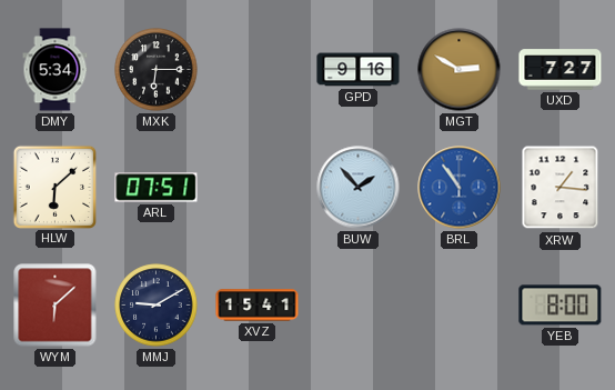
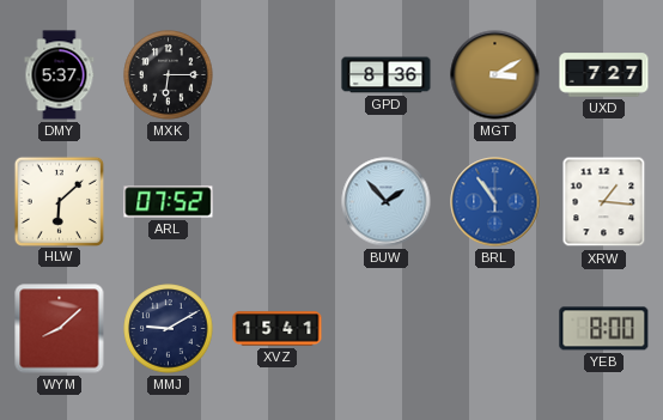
DMY: 5:34 -> 5:37
GPD: 9:16 -> 8:36
MGT: 2:50 -> 3:10
ARL: 07:51 -> 07:52
WYM: 6:08 -> 8:08
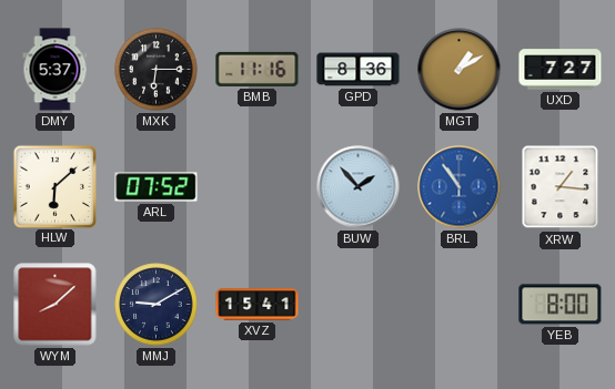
BMB: none -> 11:16
MGT: 3:10 -> 1:10
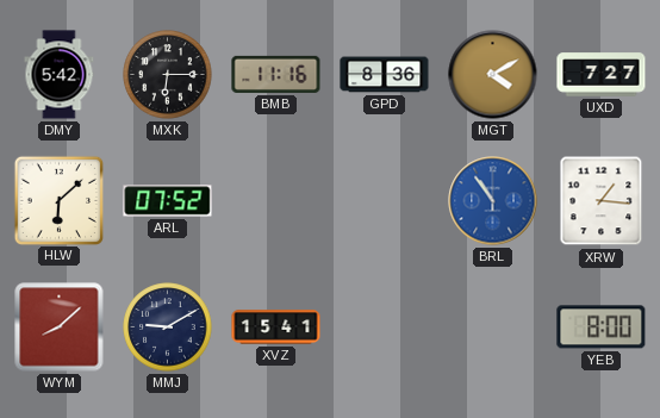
DMY: 5:37 -> 5:42
MGT: 1:10 -> 4:10
BUW: 1:53 -> none
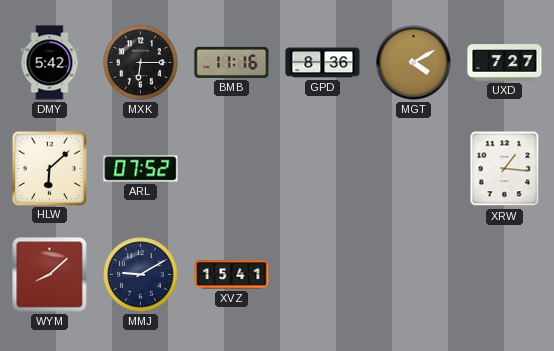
BRL: 10:54 -> none
YEB: 8:00 -> none
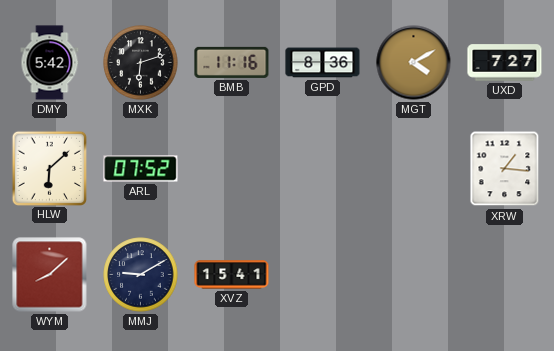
MXK: 6:15 -> 6:12
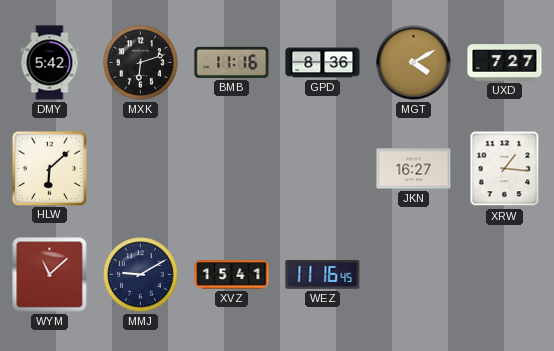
ARL: 07:52 -> none
JKN: none -> 16:27
WYM: 8:08 -> 11:08
WEZ: none -> 11:16
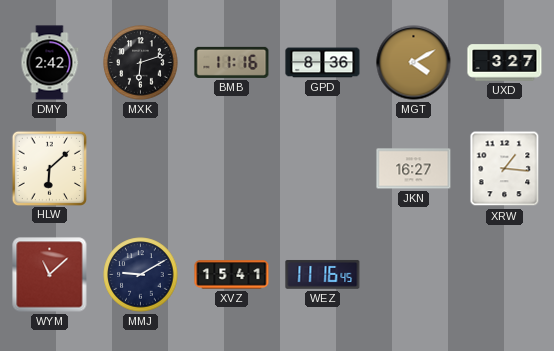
DMY: 5:42 -> 2:42
UXD: 7:27 -> 3:27
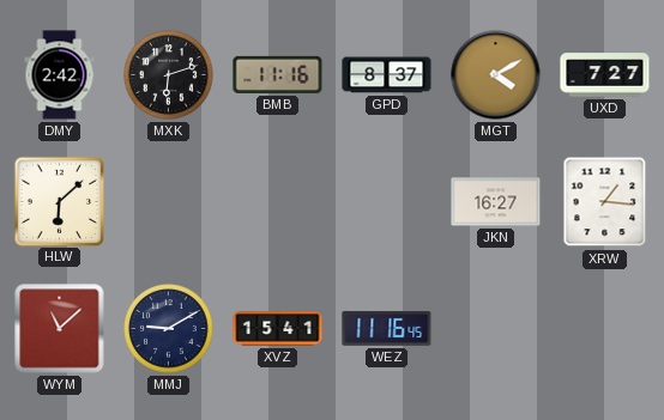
GPD: 8:36 -> 8:37
UXD: 3:27 -> 7:27
